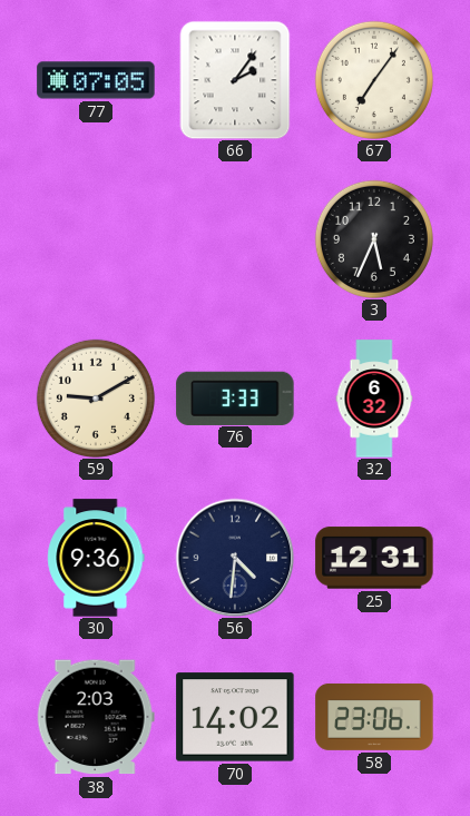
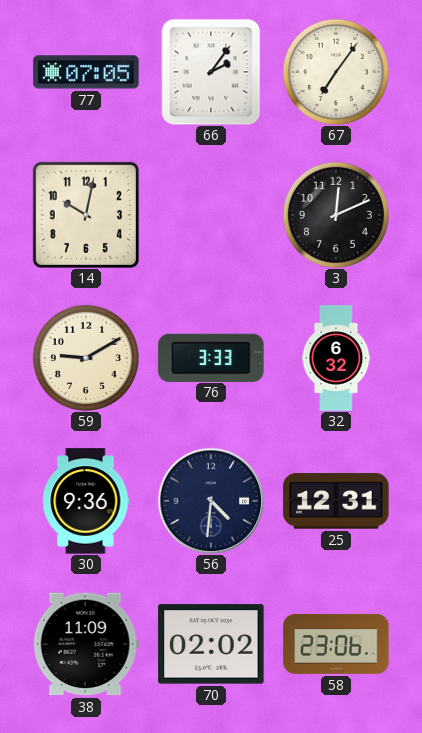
14: none -> 10:02
3: 5:34 -> 12:11
38: 2:03 -> 11:09
70: 14:02 -> 02:02
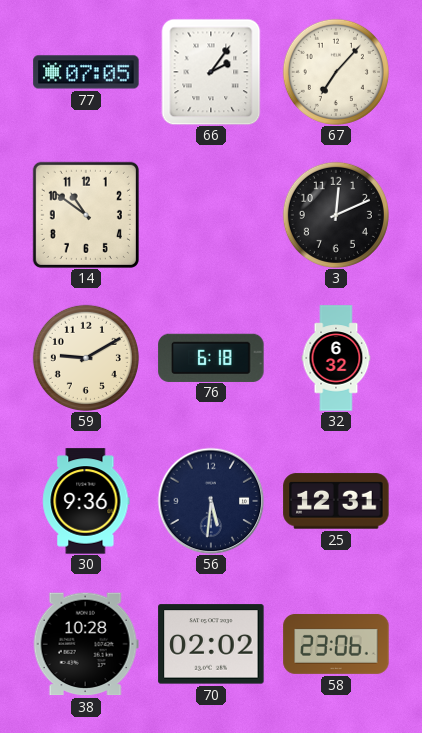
67: 7:06 -> 7:07
14: 10:02 -> 10:51
76: 3:33 -> 6:18
56: 4:31 -> 5:31
38: 11:09 -> 10:28
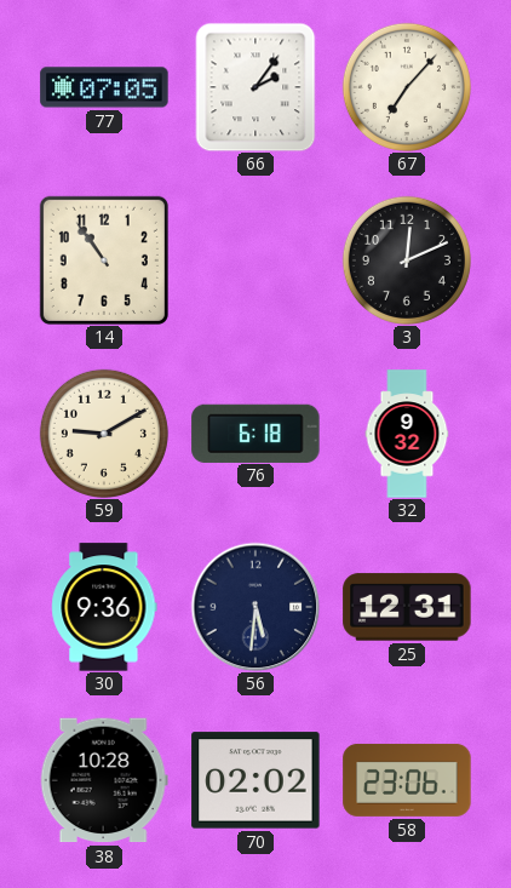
14: 10:51 -> 10:54
32: 6:32 -> 9:32
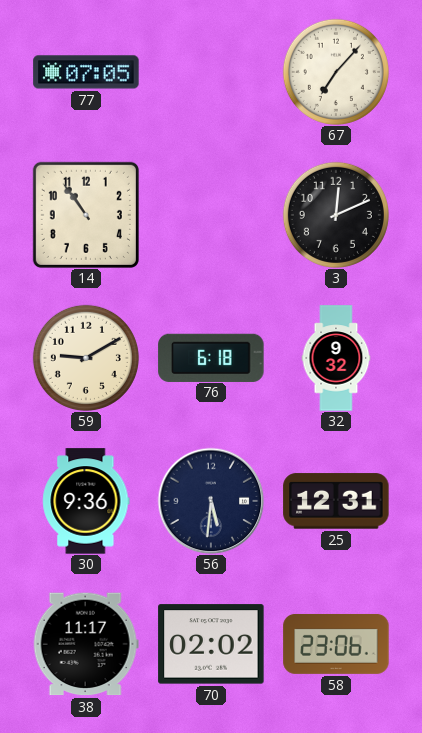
66: 2:06 -> none
38: 10:28 -> 11:17
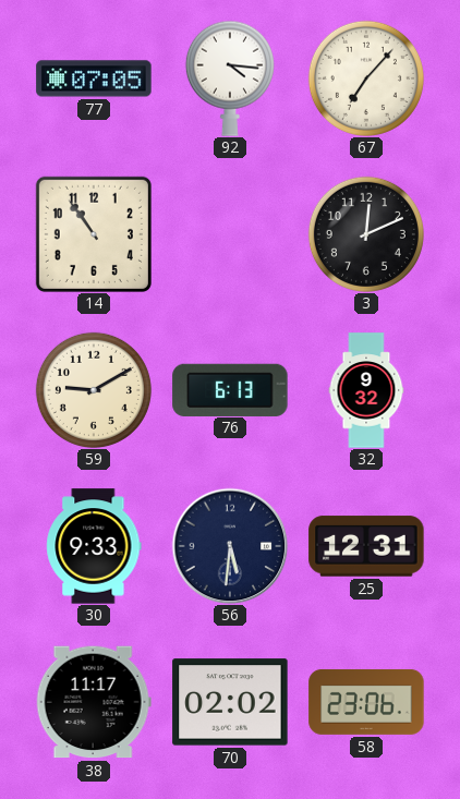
92: none -> 4:16
76: 6:18 -> 6:13
30: 9:36 -> 9:33
